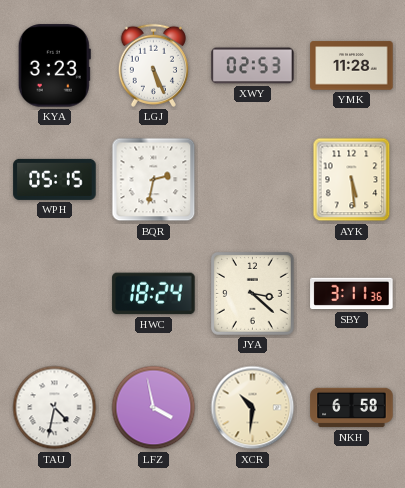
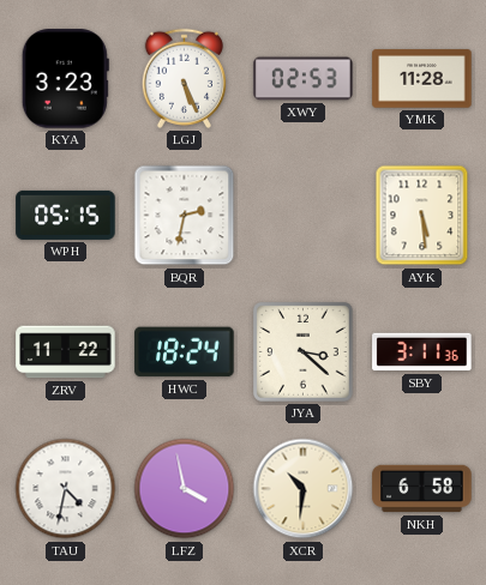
ZRV: none -> 11:22
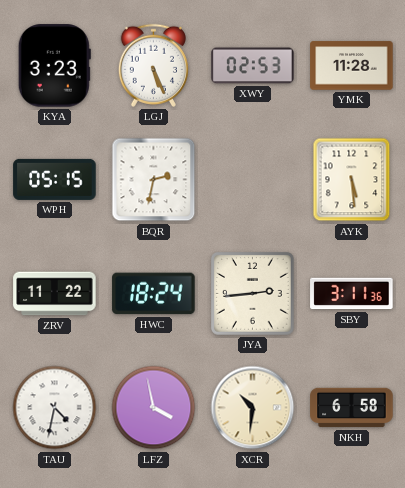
JYA: 3:22 -> 2:44
